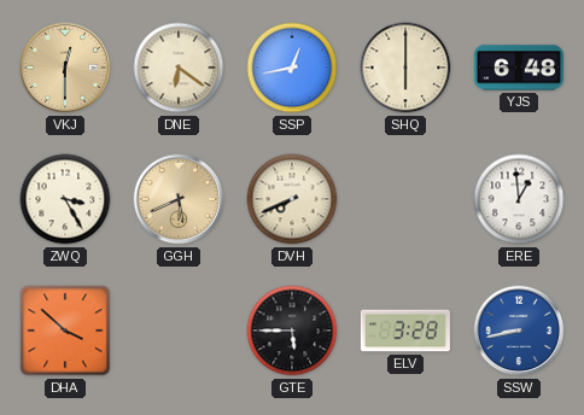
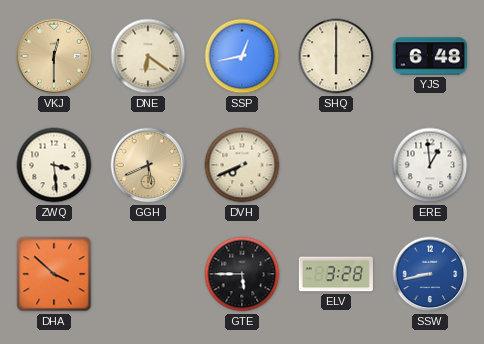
ZWQ: 3:25 -> 3:29
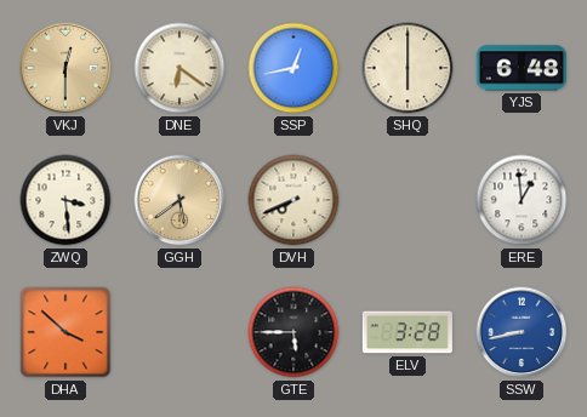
GGH: 5:41 -> 5:39
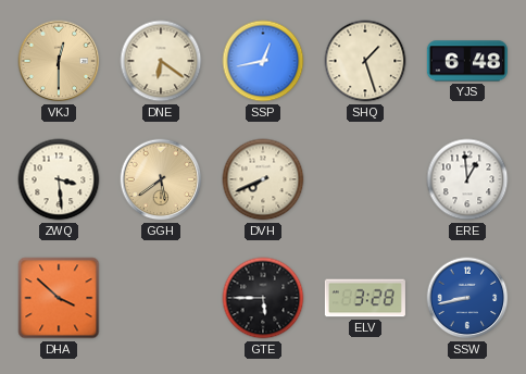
SHQ: 6:00 -> 1:27
